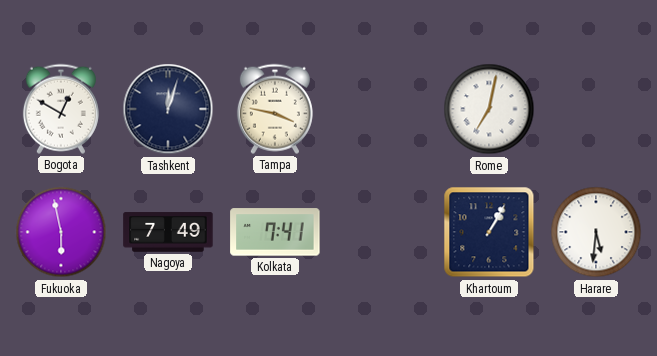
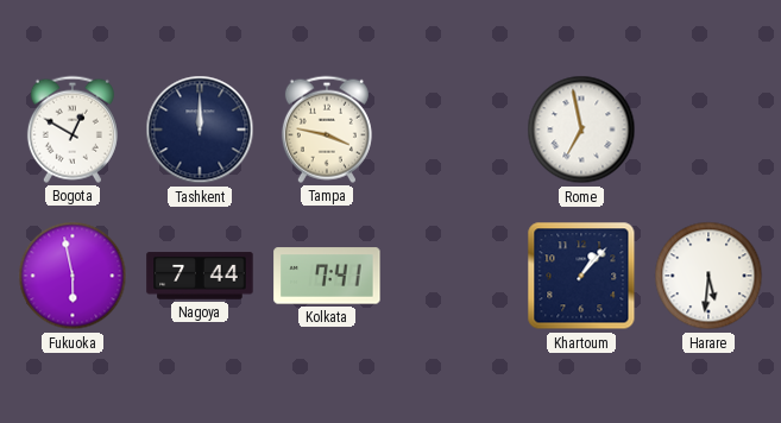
Tashkent: 12:03 -> 12:00
Rome: 7:02 -> 6:58
Nagoya: 7:49 -> 7:44
Khartoum: 1:05 -> 1:07
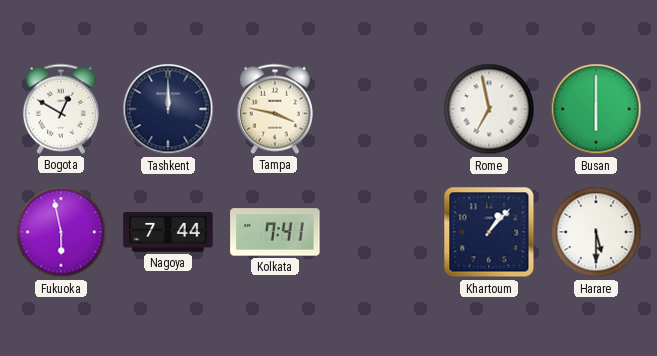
Busan: none -> 6:00
Harare: 5:31 -> 5:30
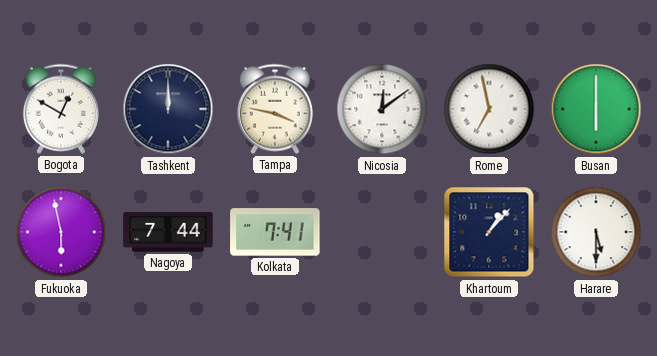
Nicosia: none -> 12:09
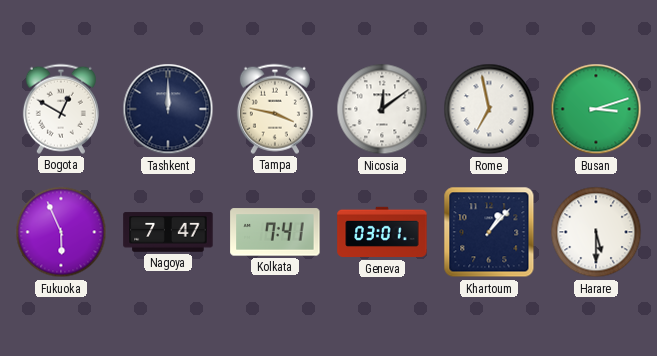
Busan: 6:00 -> 3:12
Fukuoka: 5:58 -> 5:56
Nagoya: 7:44 -> 7:47
Geneva: none -> 03:01
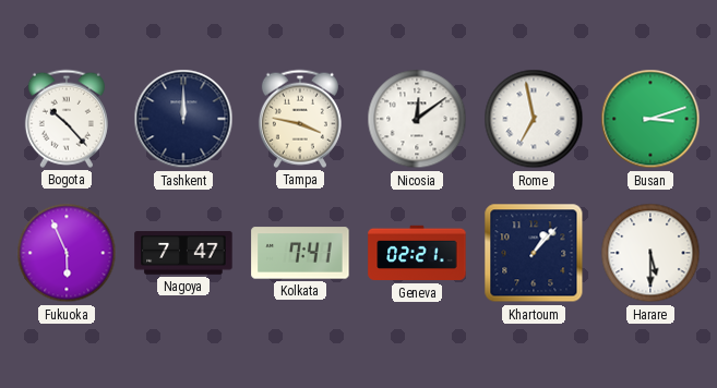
Bogota: 12:50 -> 10:23
Geneva: 03:01 -> 02:21
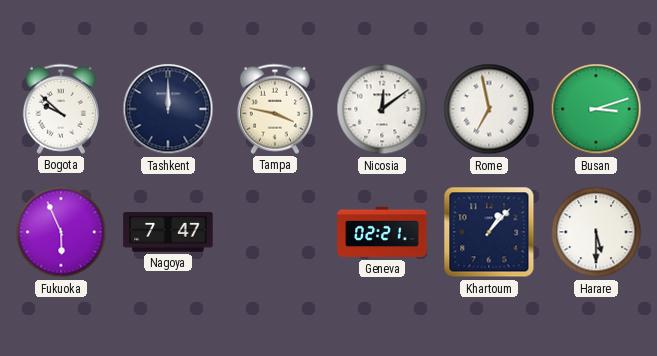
Bogota: 10:23 -> 9:52
Kolkata: 7:41 -> none
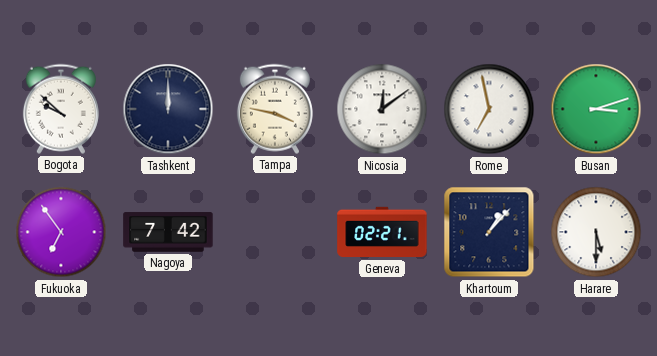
Fukuoka: 5:56 -> 6:54
Nagoya: 7:47 -> 7:42
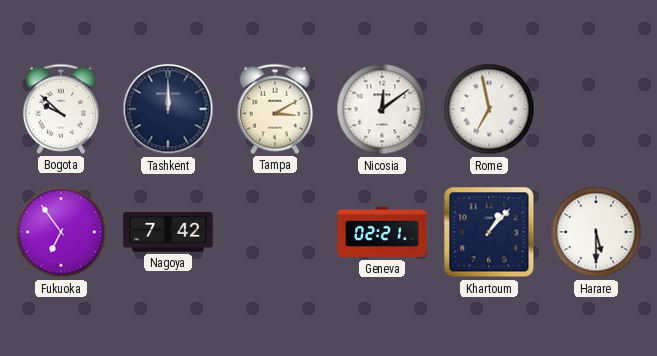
Tampa: 3:47 -> 3:10
Busan: 3:12 -> none
